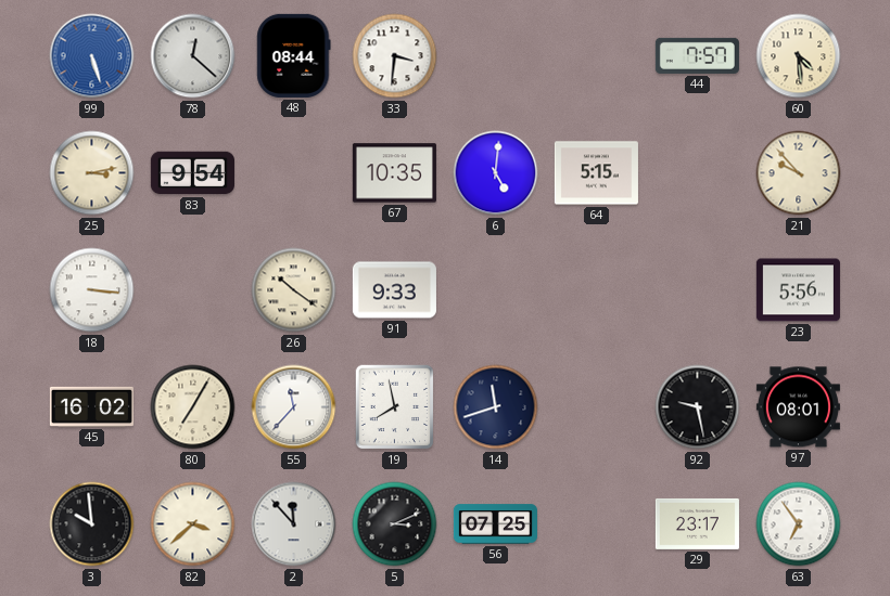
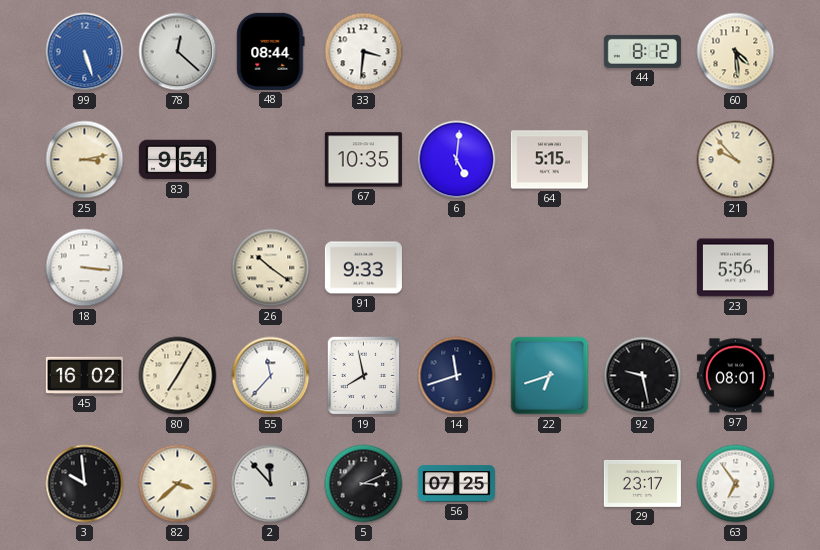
44: 7:57 -> 8:12
22: none -> 6:42
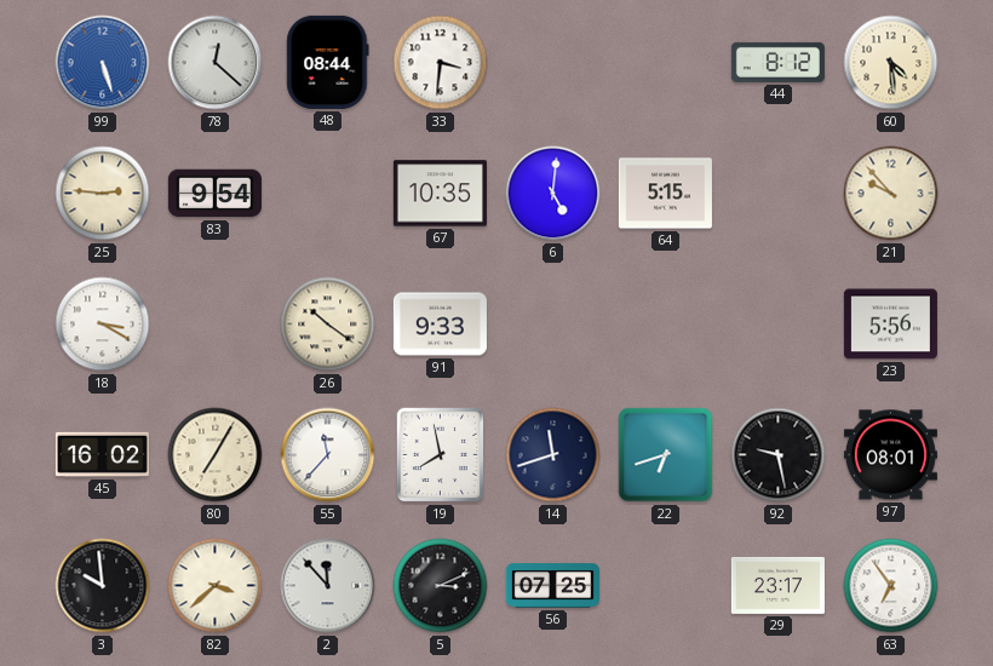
25: 3:13 -> 2:46
18: 3:16 -> 3:20
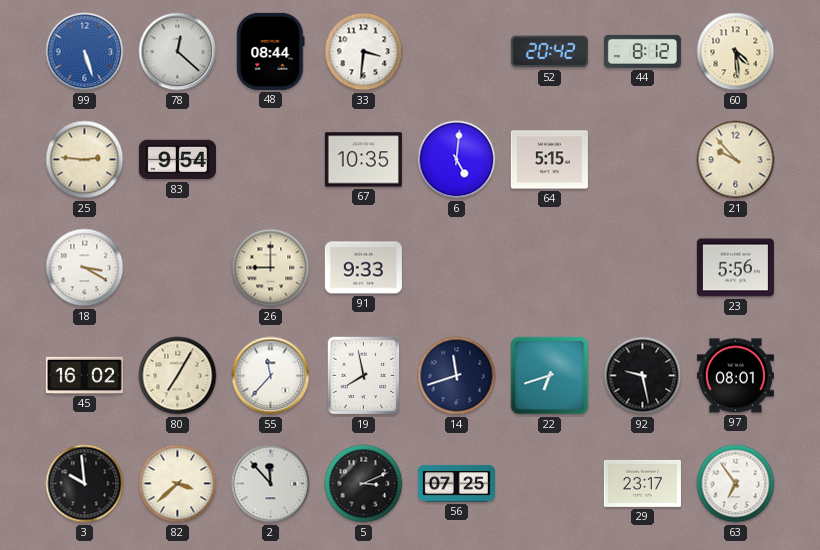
52: none -> 20:42
26: 10:21 -> 9:00
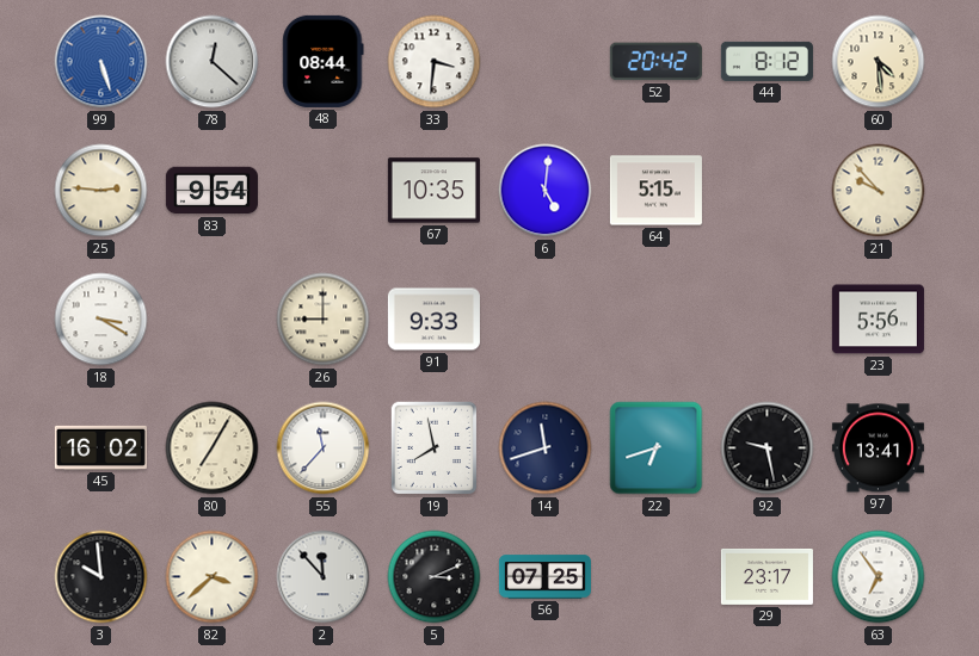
97: 08:01 -> 13:41
